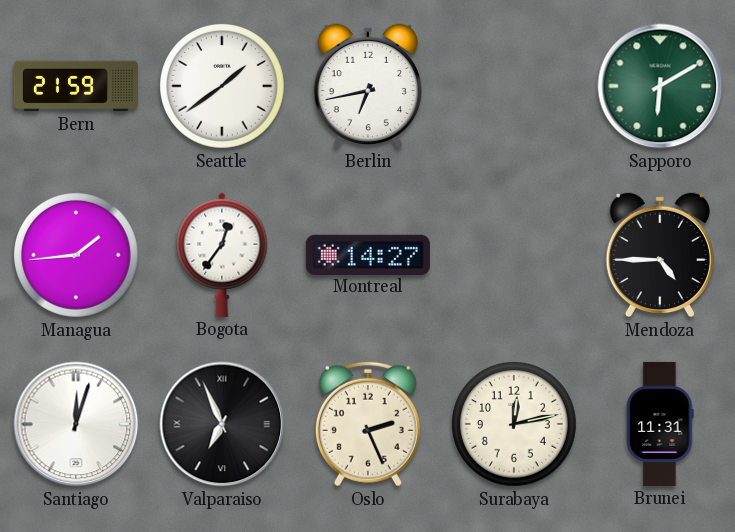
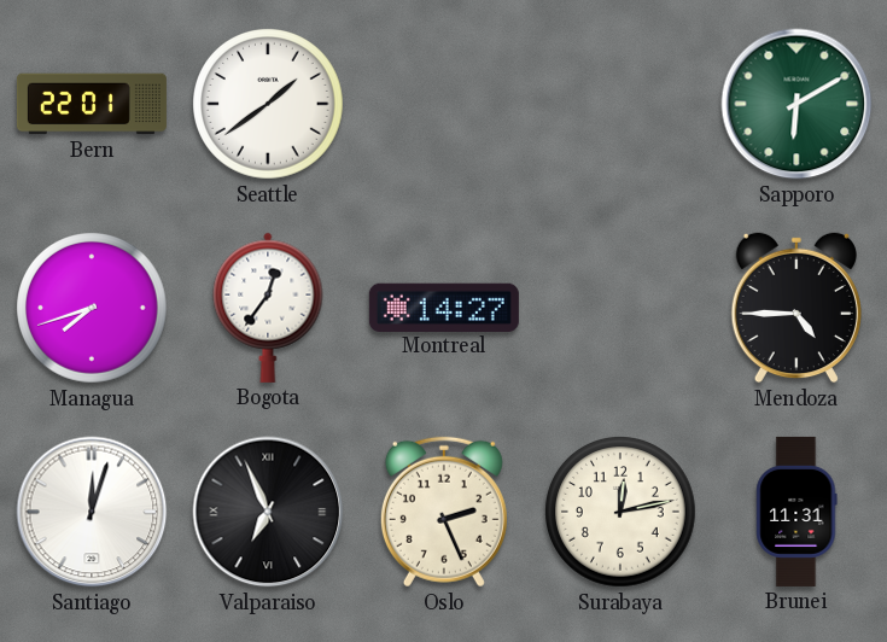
Bern: 21:59 -> 22:01
Berlin: 6:43 -> none
Managua: 1:44 -> 7:42
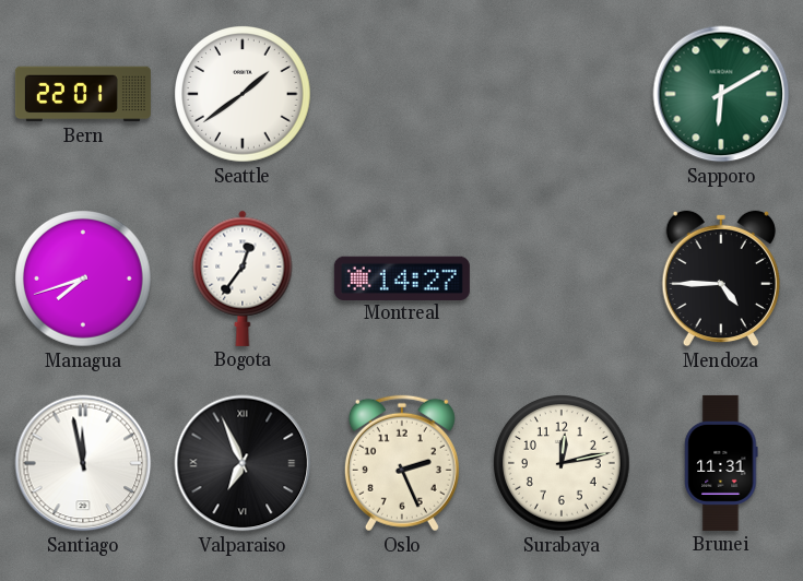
Santiago: 12:03 -> 11:58
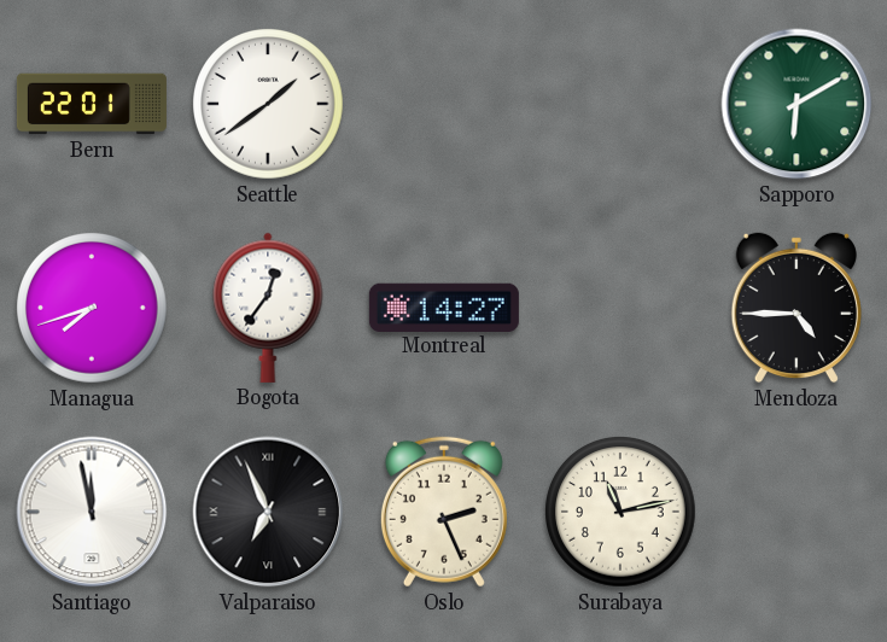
Surabaya: 12:13 -> 11:13
Brunei: 11:31 -> none
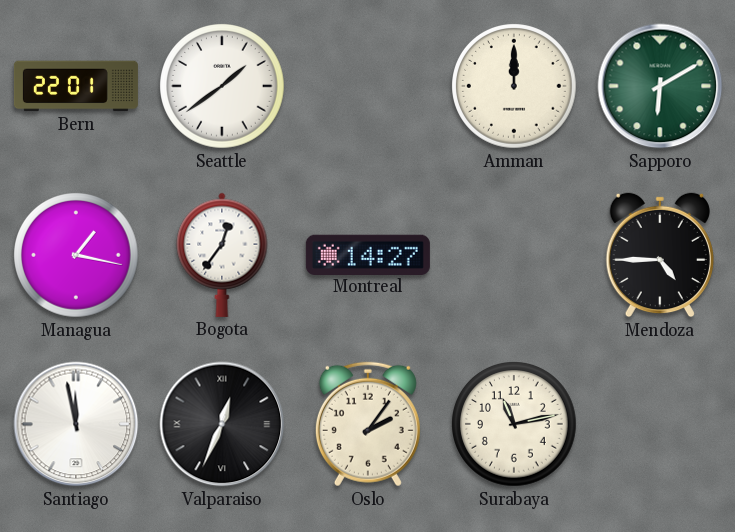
Amman: none -> 12:00
Managua: 7:42 -> 1:17
Valparaiso: 6:56 -> 12:34
Oslo: 2:26 -> 2:06
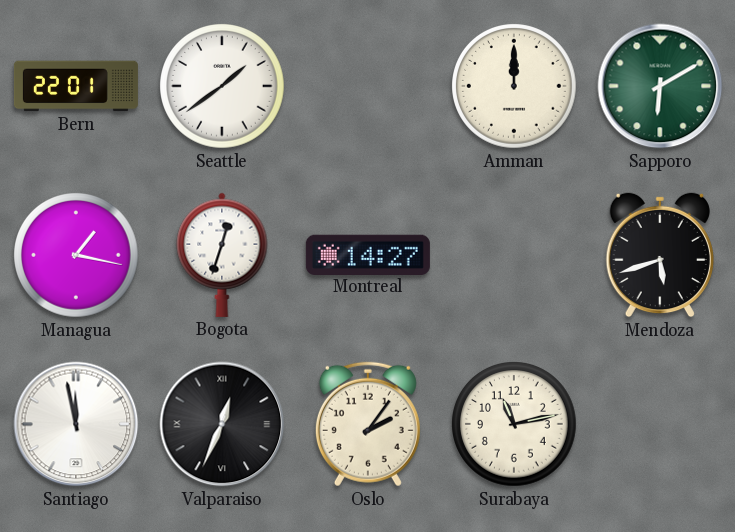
Bogota: 12:36 -> 12:33
Mendoza: 4:45 -> 5:42
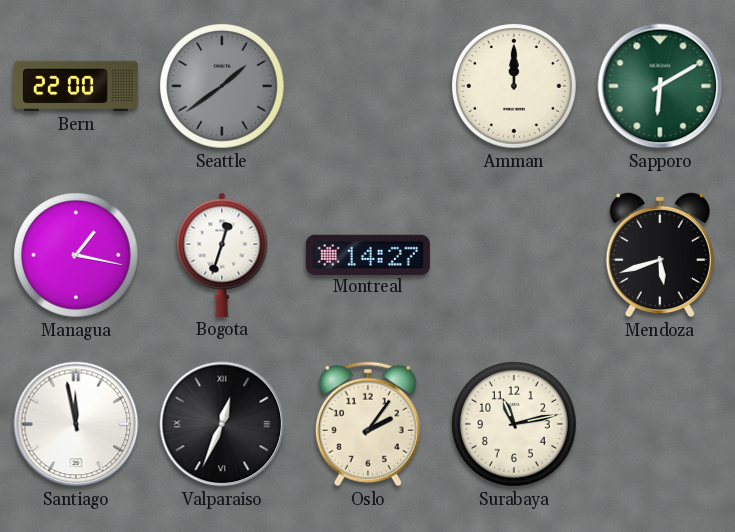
Bern: 22:01 -> 22:00
Seattle dial: white -> grey
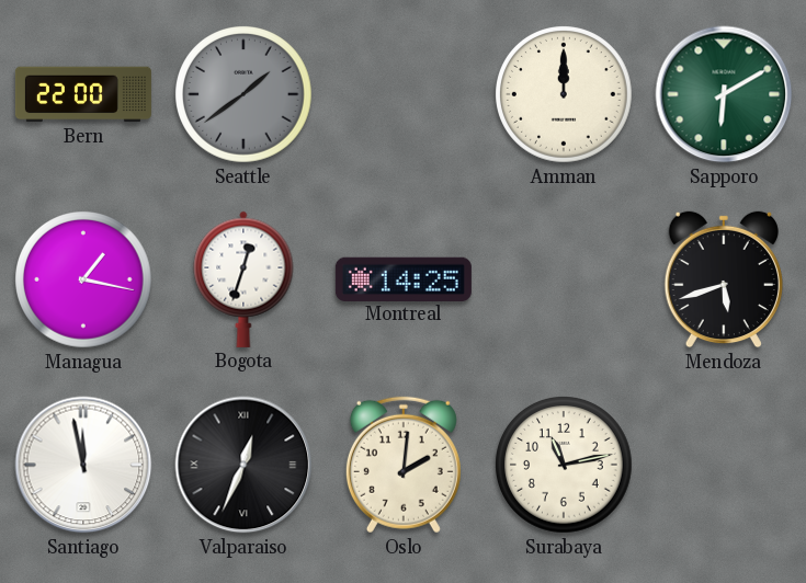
Montreal: 14:27 -> 14:25
Oslo: 2:06 -> 2:01
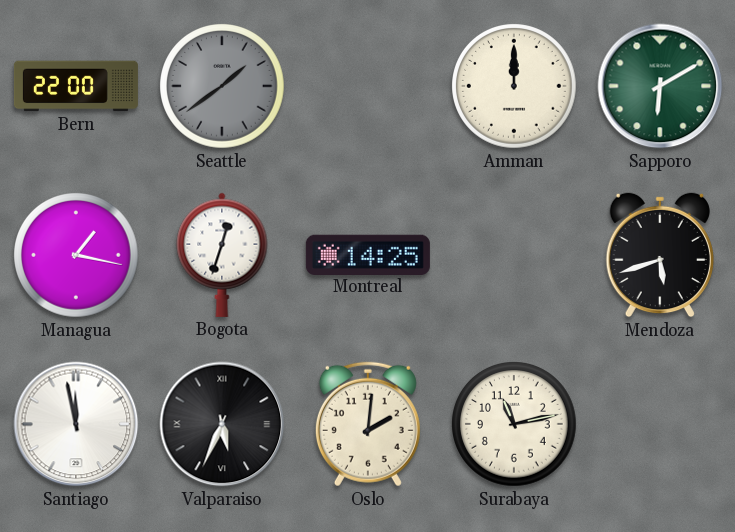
Valparaiso: 12:34 -> 5:34
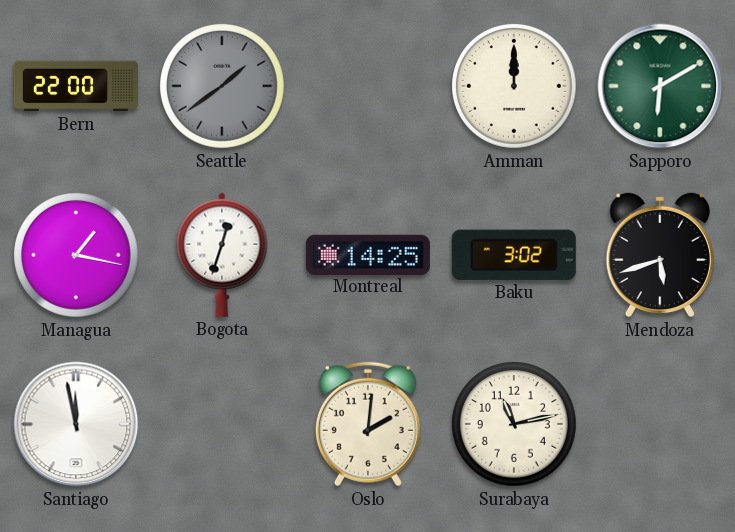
Baku: none -> 3:02
Valparaiso: 5:34 -> none
